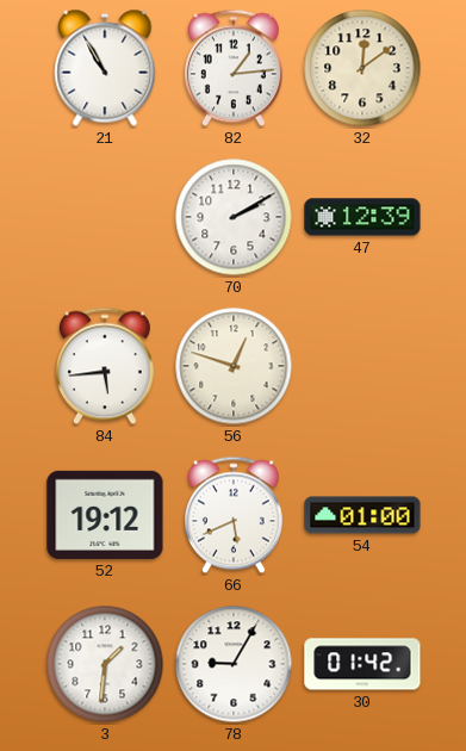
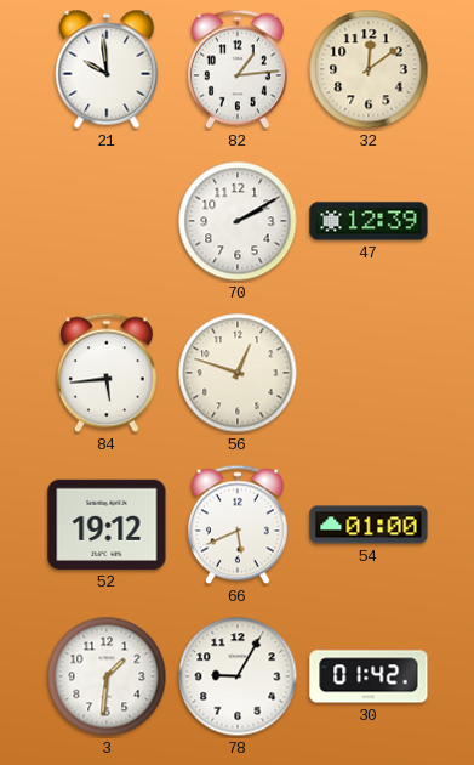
21: 10:55 -> 9:59
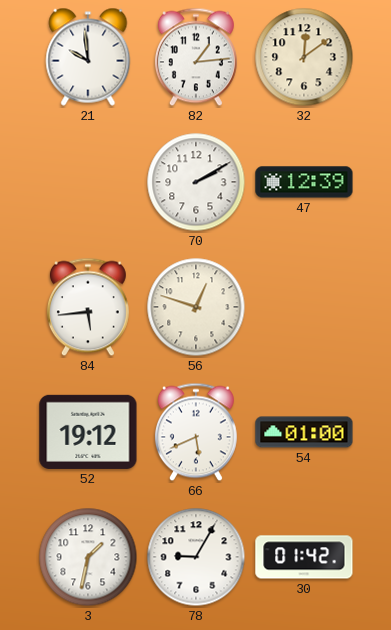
3: 1:31 -> 1:32
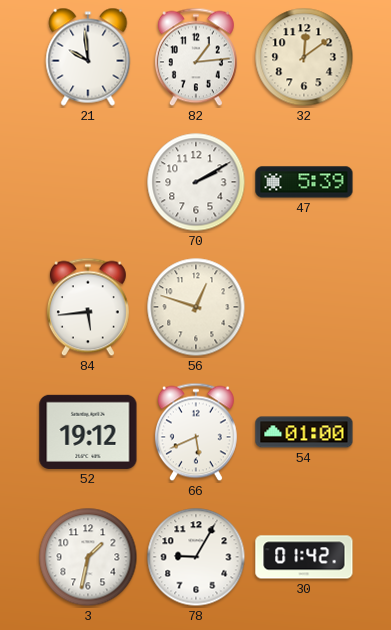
47: 12:39 -> 5:39
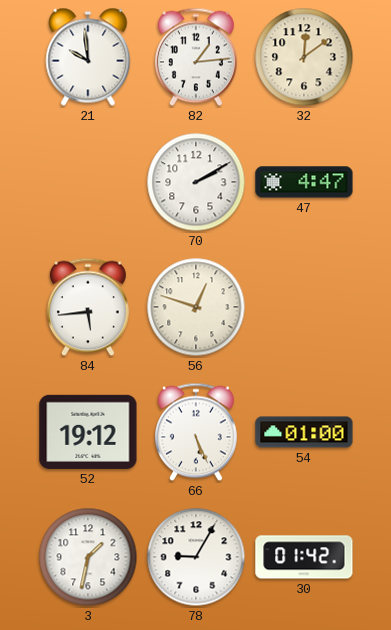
47: 5:39 -> 4:47
66: 5:41 -> 5:26
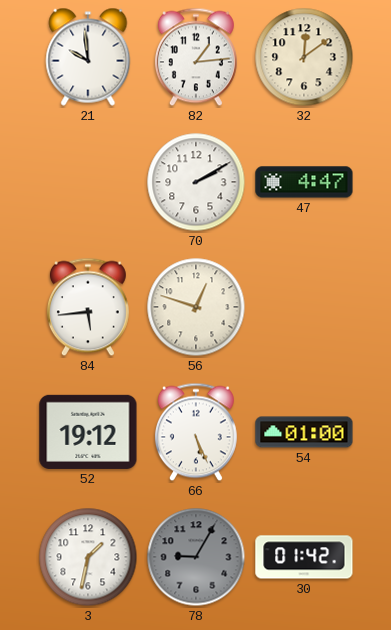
78 dial: white -> grey
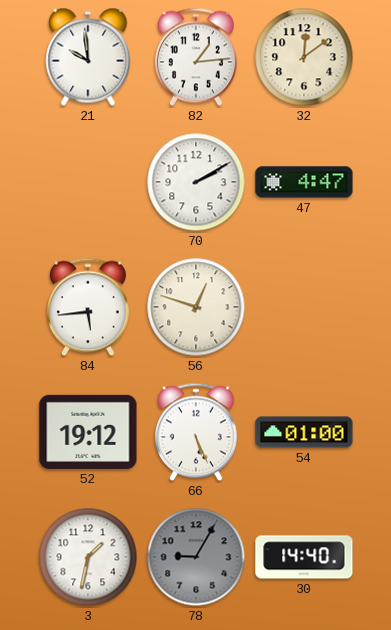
30: 01:42 -> 14:40
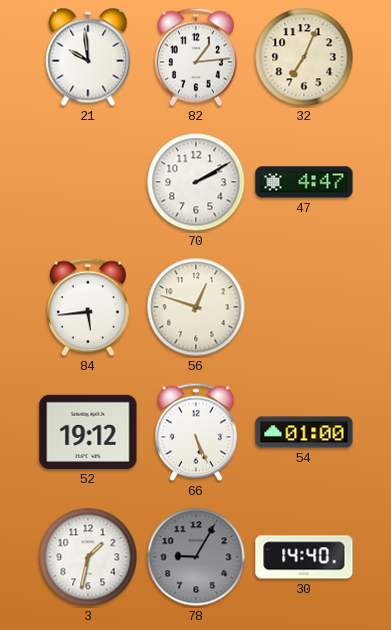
32: 12:09 -> 7:04
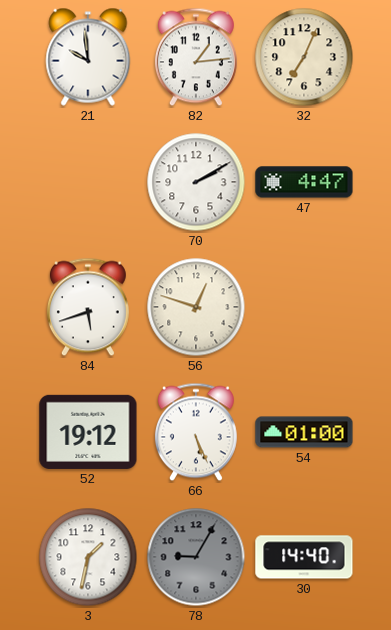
84: 5:44 -> 5:42
